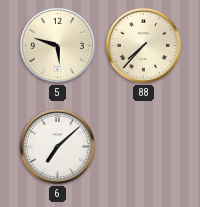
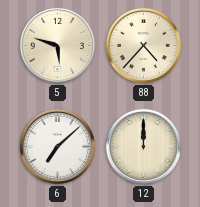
88: 7:37 -> 4:37
12: none -> 12:00
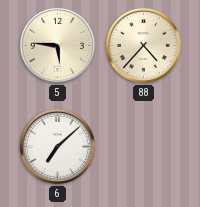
5: 5:48 -> 5:46
12: 12:00 -> none
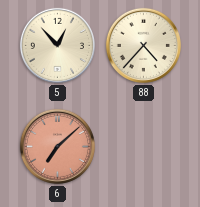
5: 5:46 -> 12:53
6 dial: white -> salmon
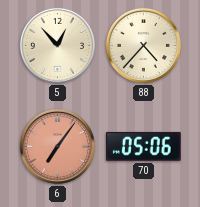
6: 7:08 -> 7:06
70: none -> 05:06
